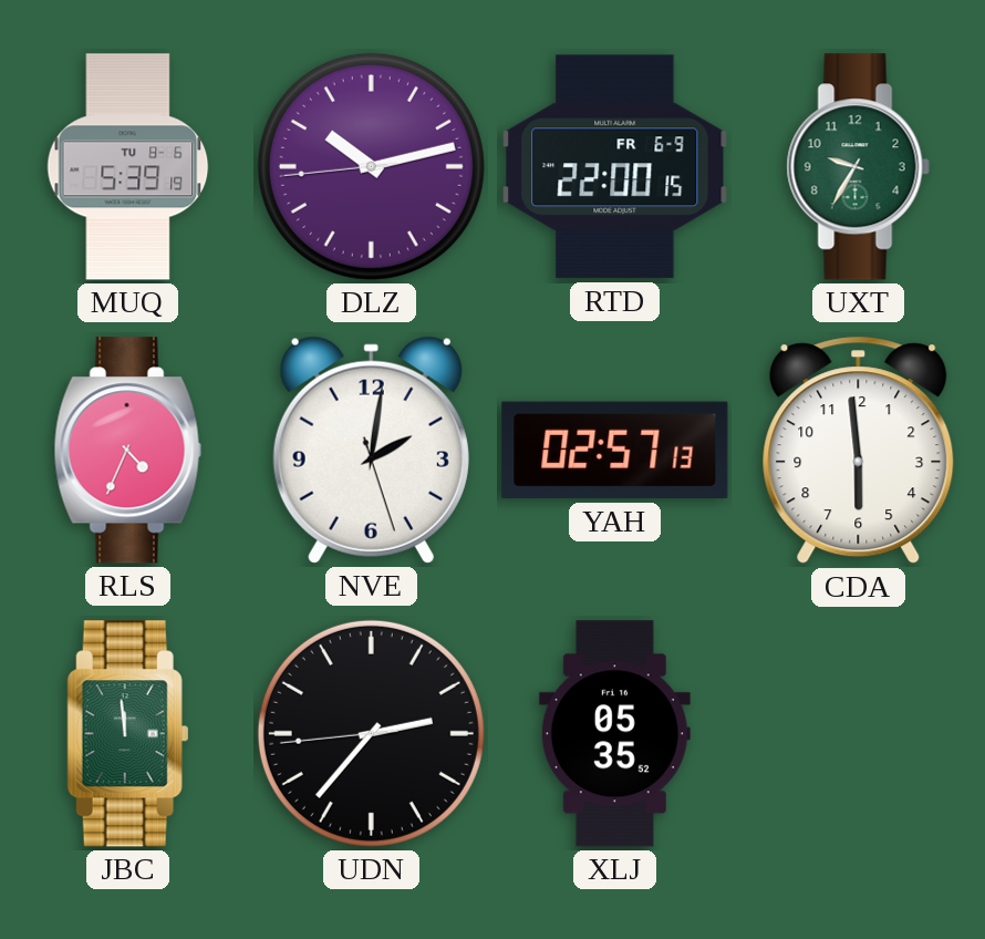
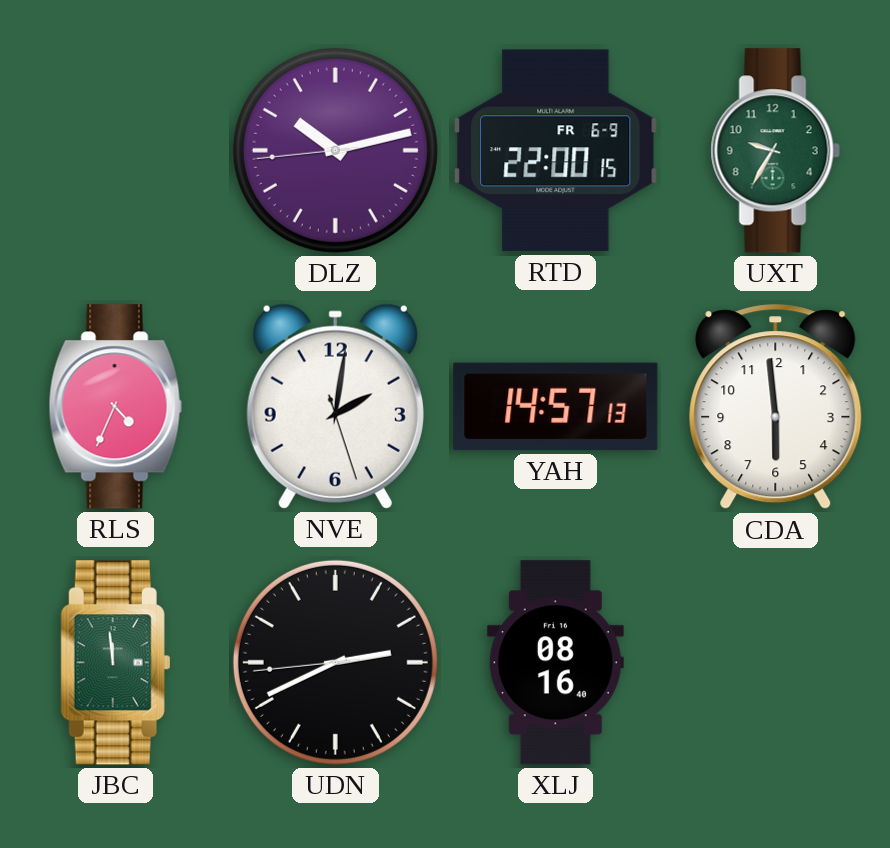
MUQ: 5:39 -> none
YAH: 02:57 -> 14:57
UDN: 2:36 -> 2:40
XLJ: 05:35 -> 08:16
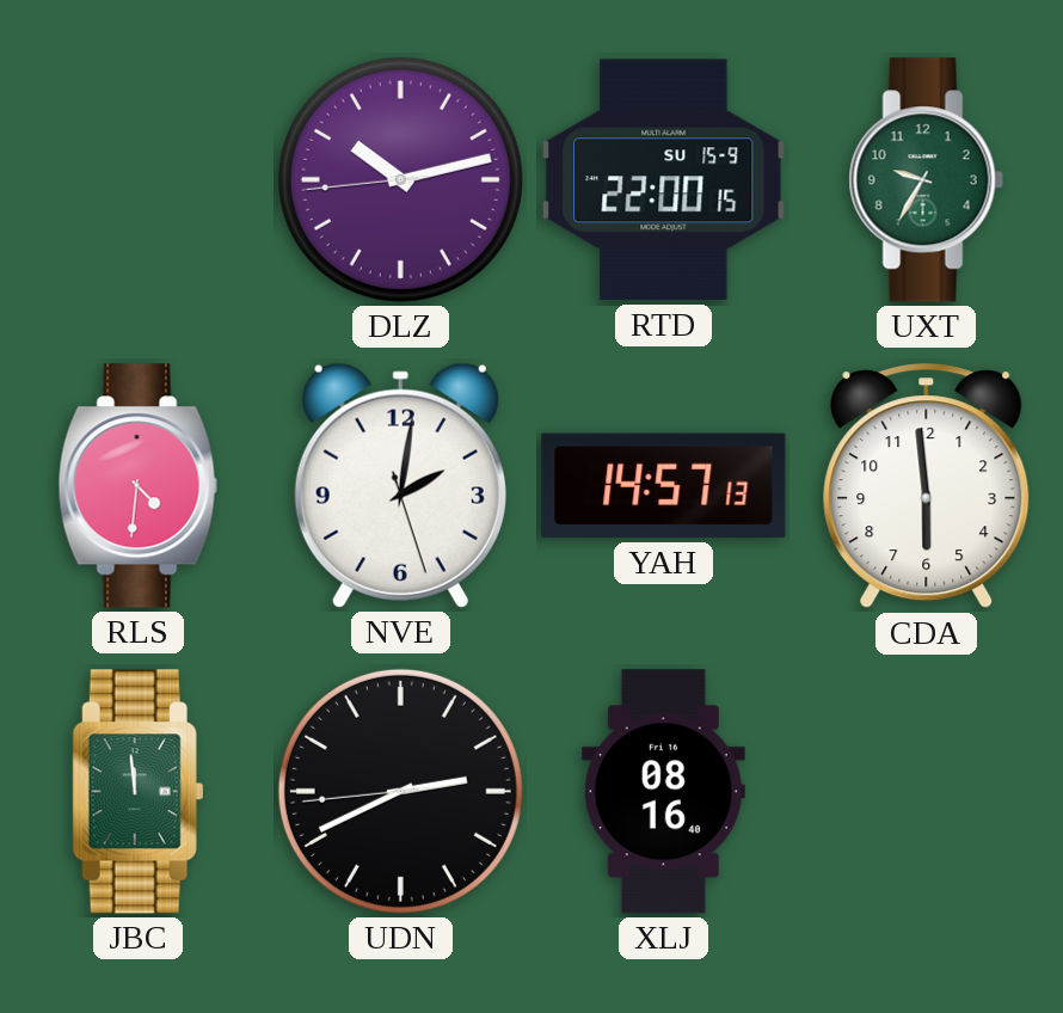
RTD date: FR 6-9 -> SU 15-9
RLS: 4:34 -> 4:31
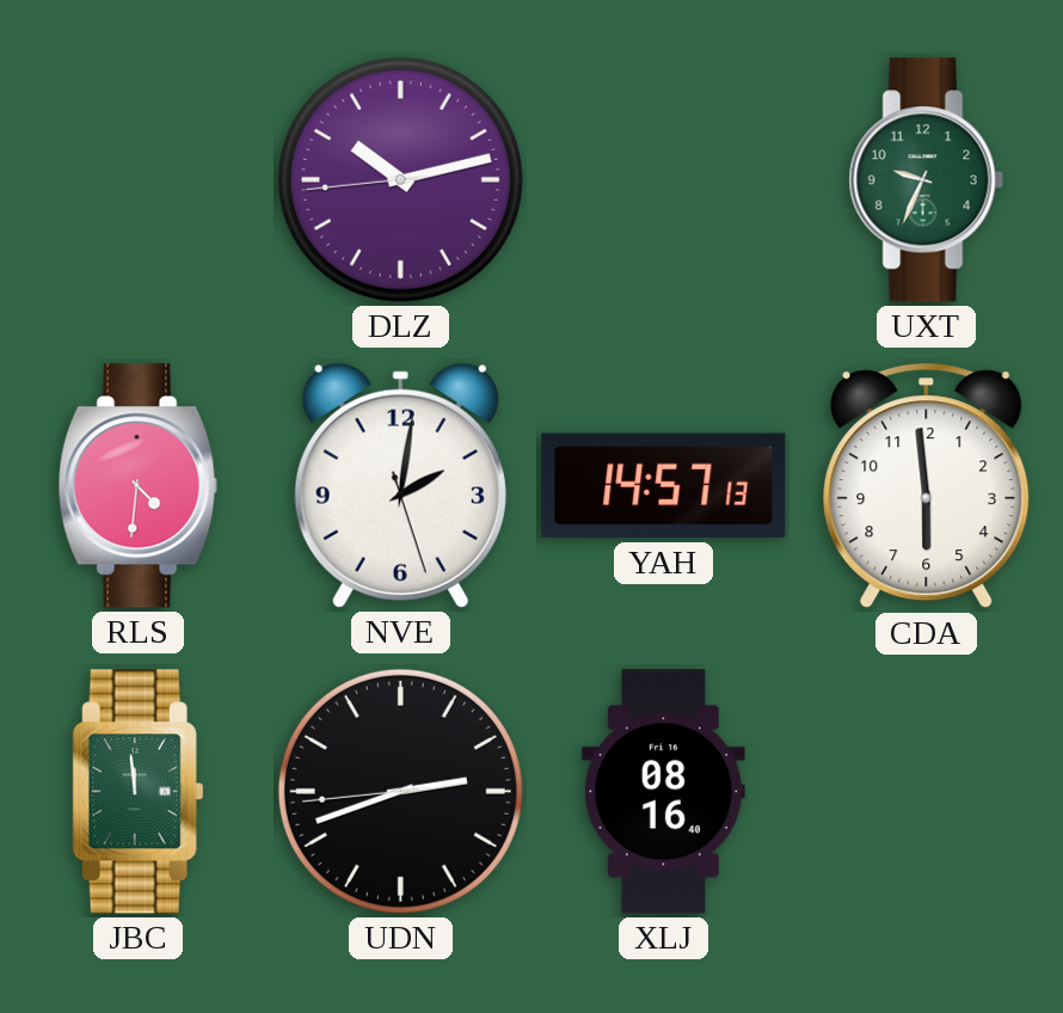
RTD: 22:00 -> none
UXT: 9:35 -> 9:34
UDN: 2:40 -> 2:41
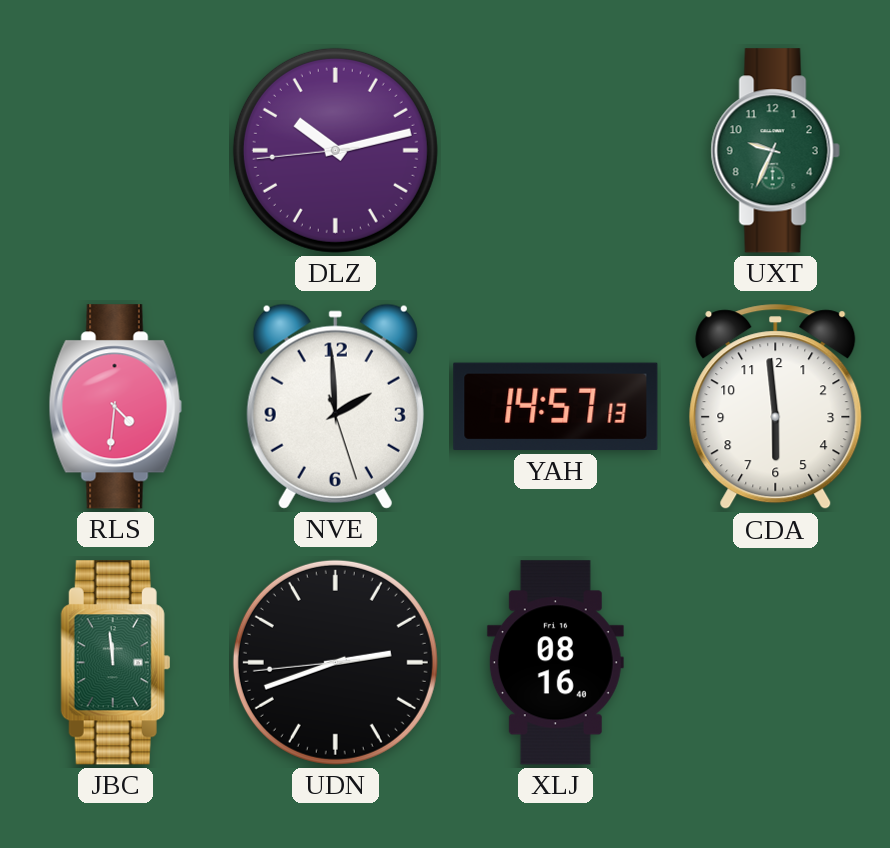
NVE: 2:01 -> 1:59
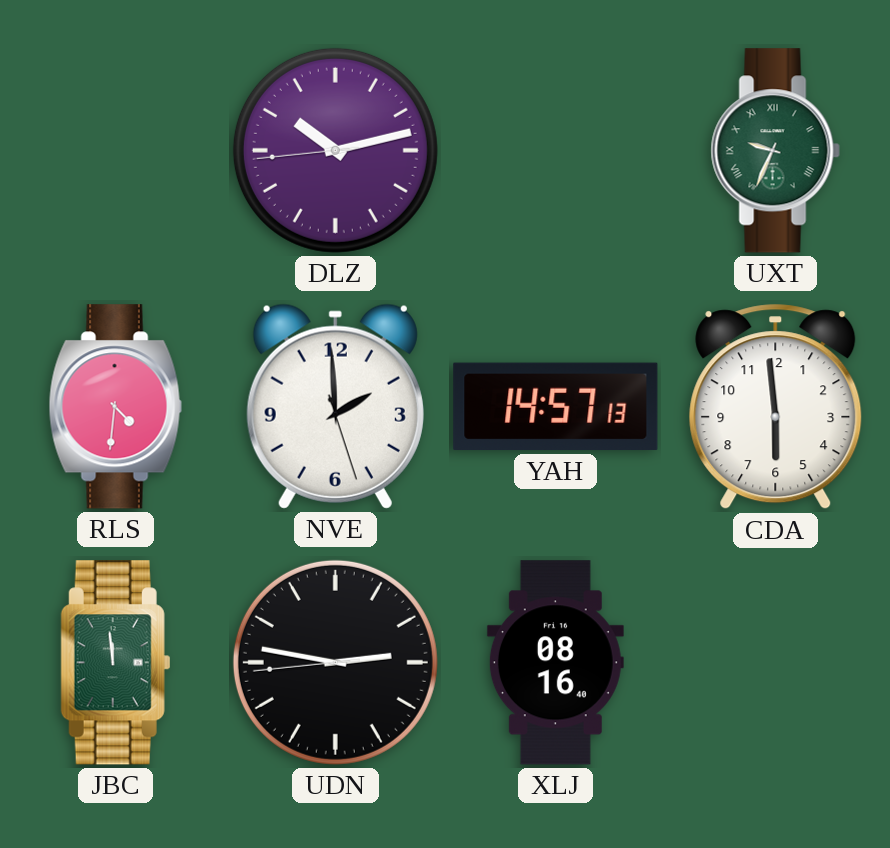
UXT numerals: Arabic -> Roman
UDN: 2:41 -> 2:46
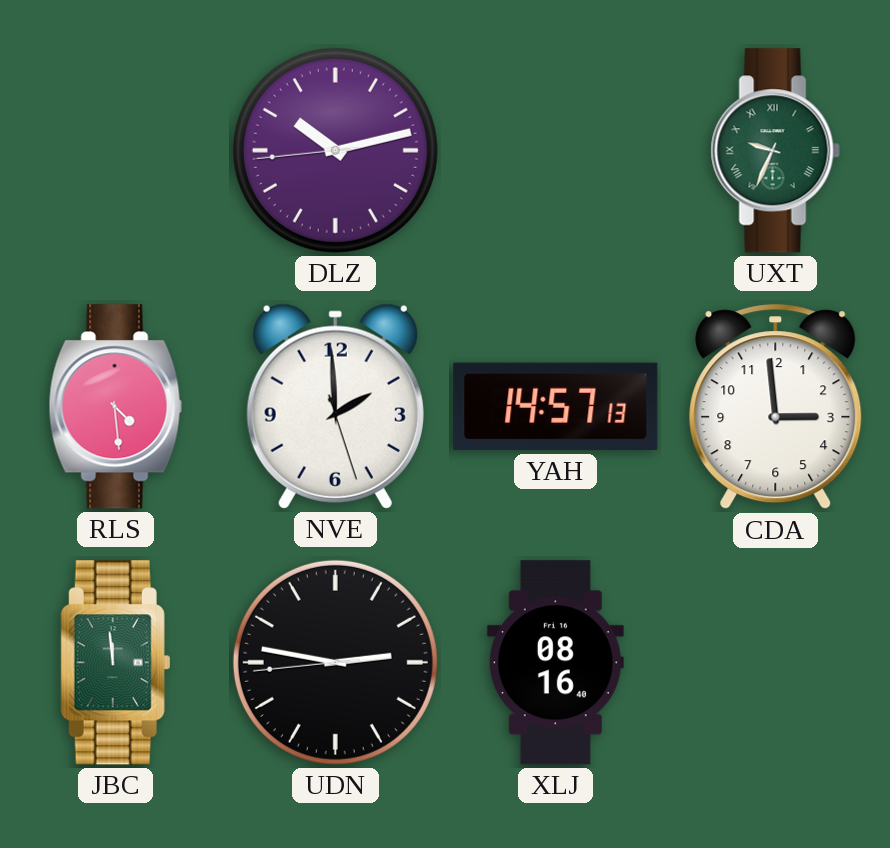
RLS: 4:31 -> 4:29
CDA: 5:59 -> 2:59
